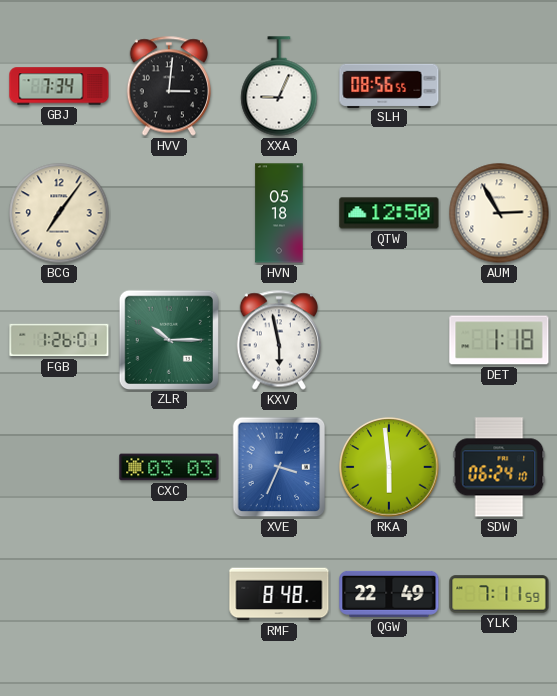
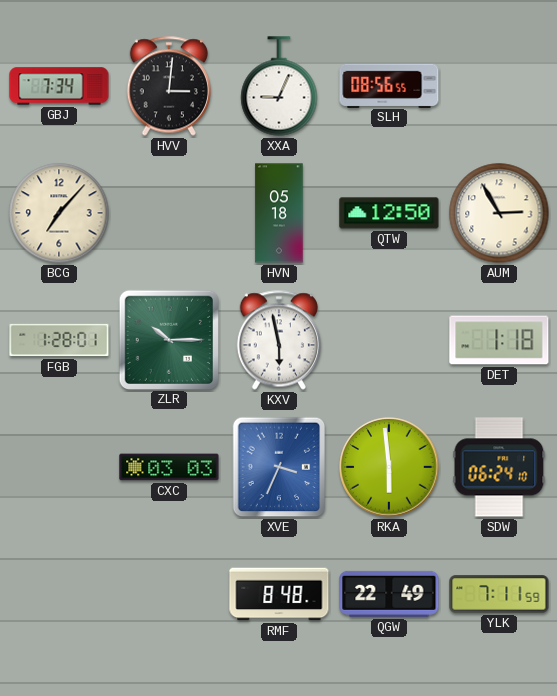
BCG: 7:06 -> 7:07
FGB: 1:26 -> 1:28
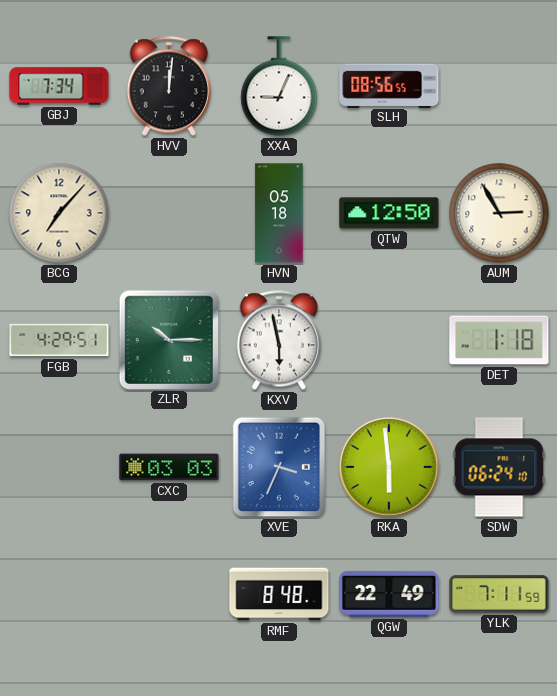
HVV: 3:01 -> 12:01
FGB: 1:28 -> 4:29
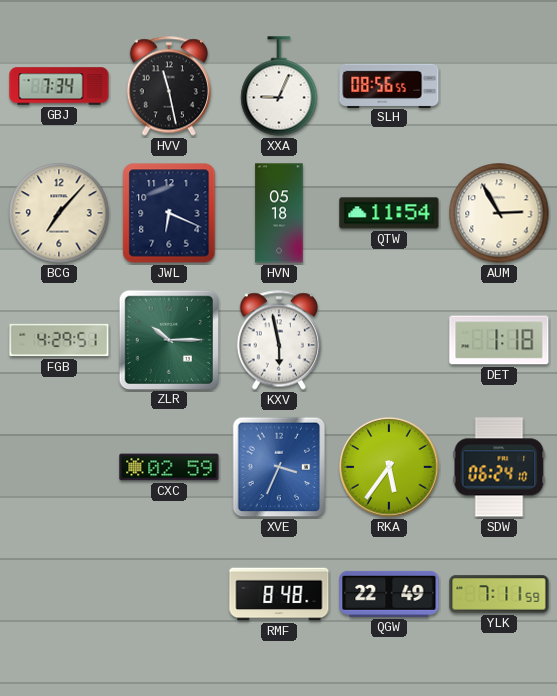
HVV: 12:01 -> 11:28
JWL: none -> 6:19
QTW: 12:50 -> 11:54
CXC: 03:03 -> 02:59
RKA: 5:59 -> 5:36
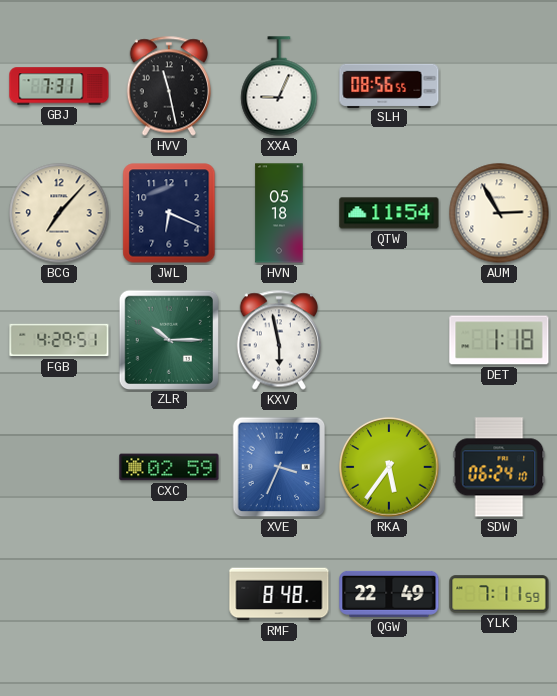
GBJ: 7:34 -> 7:31
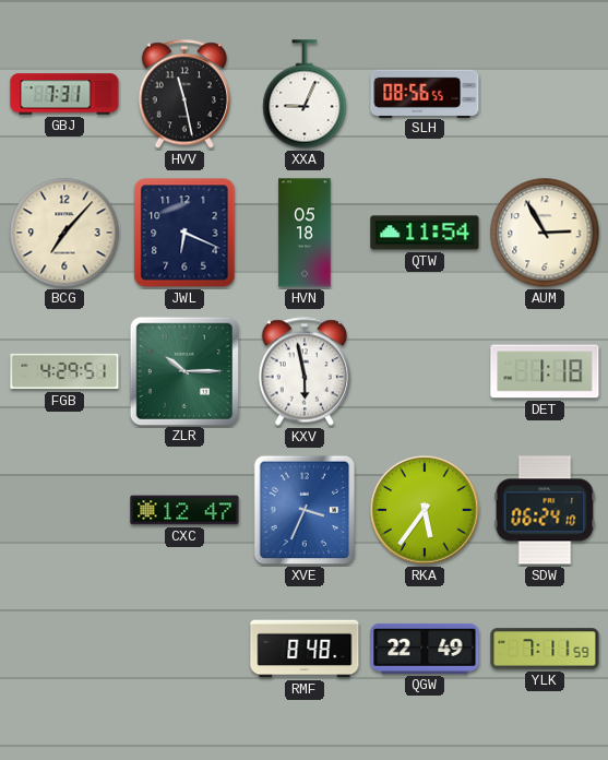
CXC: 02:59 -> 12:47
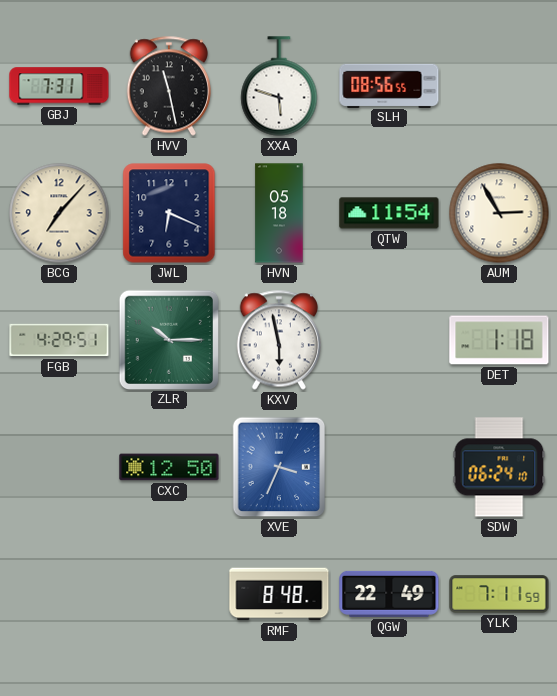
XXA: 9:04 -> 5:48
CXC: 12:47 -> 12:50
RKA: 5:36 -> none
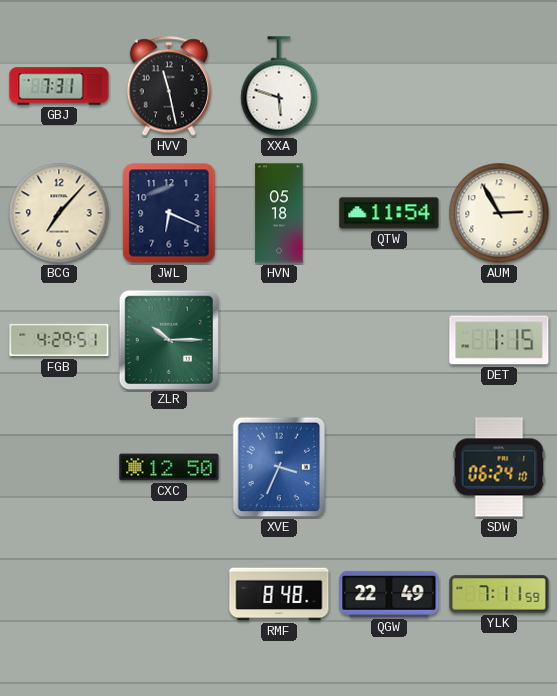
SLH: 08:56 -> none
KXV: 5:58 -> none
DET: 1:18 -> 1:15
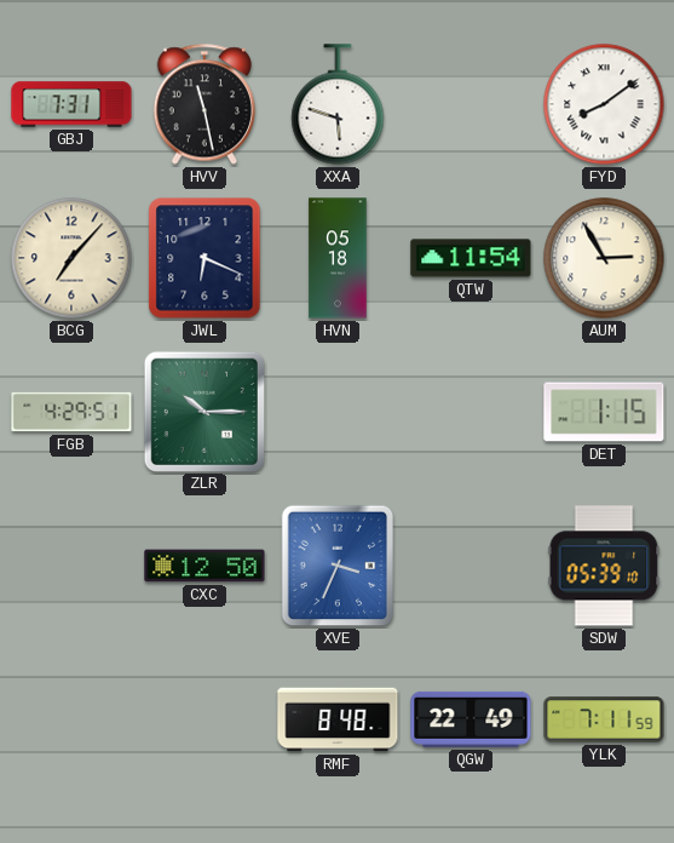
FYD: none -> 8:09
SDW: 06:24 -> 05:39
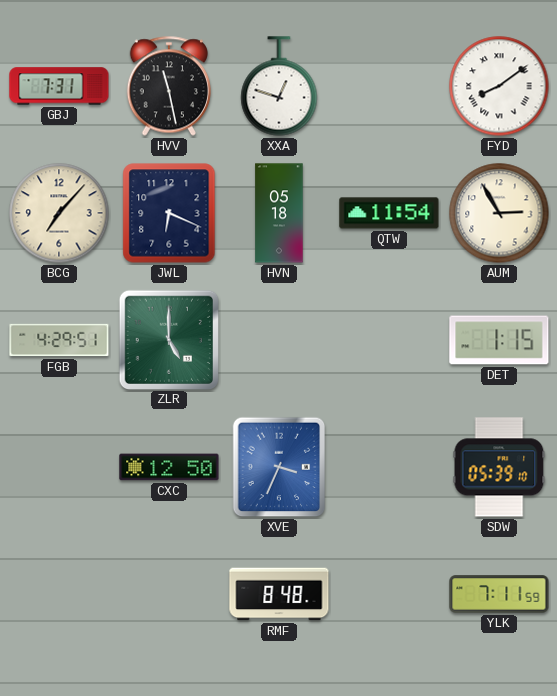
XXA: 5:48 -> 12:48
ZLR: 10:15 -> 5:00
QGW: 22:49 -> none
